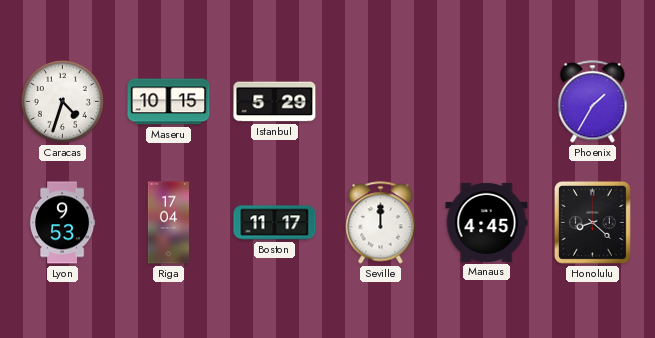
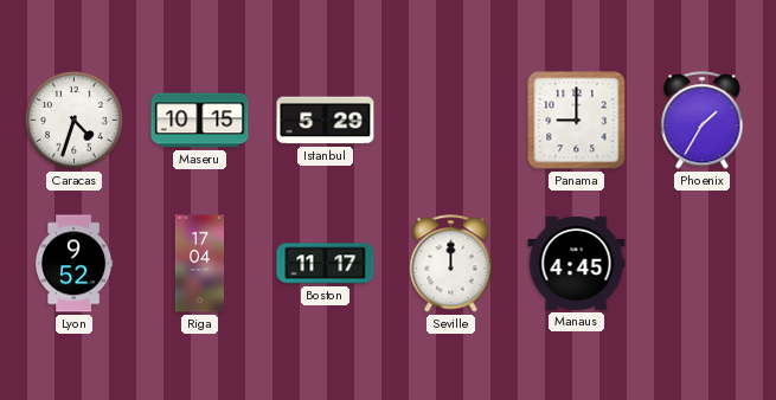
Panama: none -> 9:00
Lyon: 9:53 -> 9:52
Honolulu: 8:22 -> none
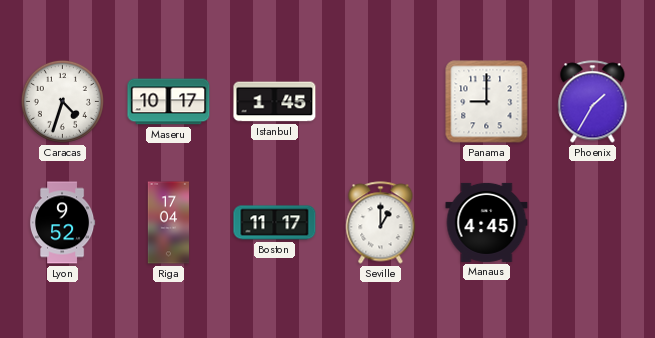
Maseru: 10:15 -> 10:17
Istanbul: 5:29 -> 1:45
Seville: 12:00 -> 1:00
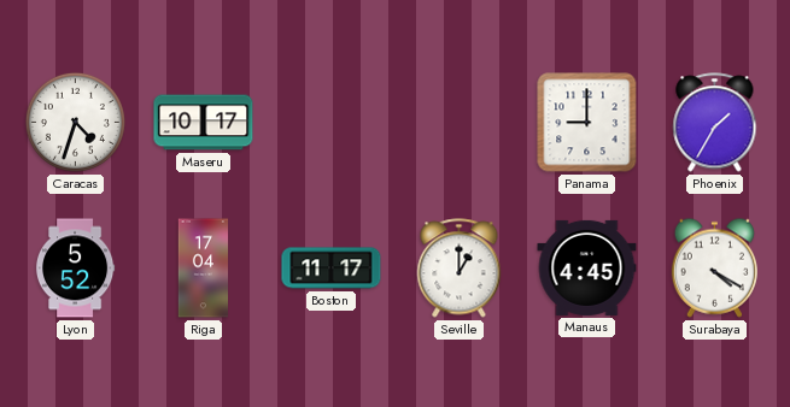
Istanbul: 1:45 -> none
Lyon: 9:52 -> 5:52
Surabaya: none -> 4:20
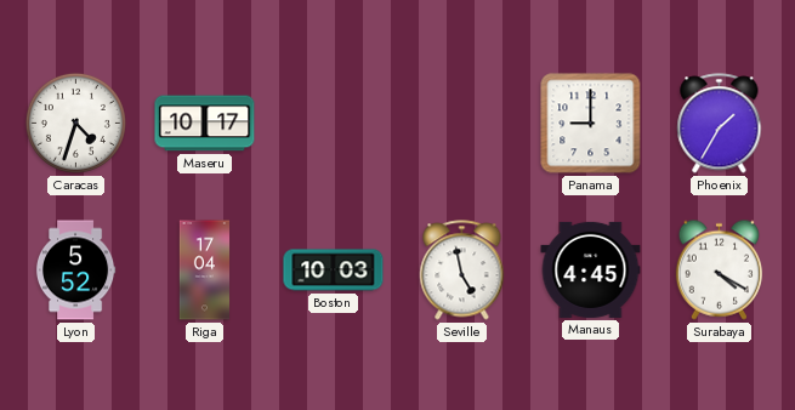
Boston: 11:17 -> 10:03
Seville: 1:00 -> 4:58
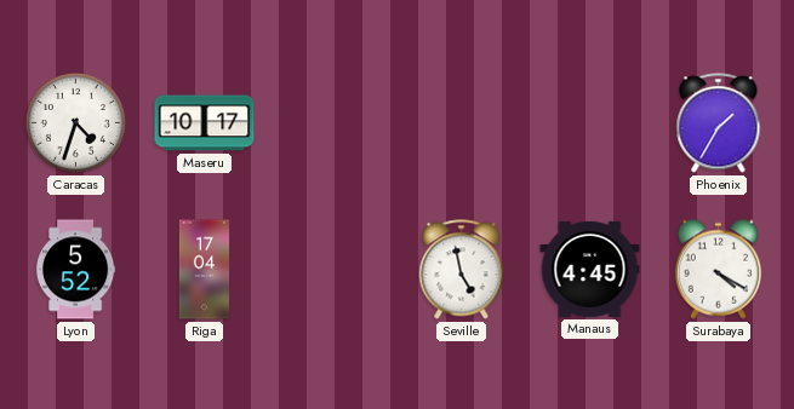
Panama: 9:00 -> none
Boston: 10:03 -> none
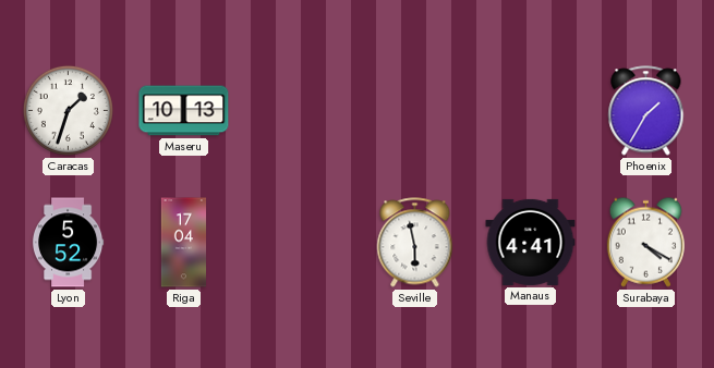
Caracas: 4:33 -> 1:33
Maseru: 10:17 -> 10:13
Seville: 4:58 -> 5:58
Manaus: 4:45 -> 4:41
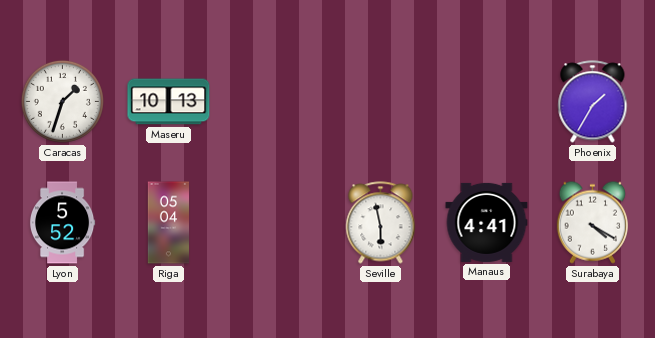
Riga: 17:04 -> 05:04
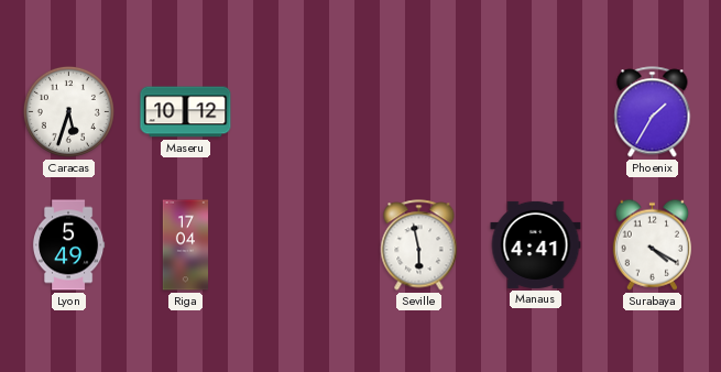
Caracas: 1:33 -> 5:33
Maseru: 10:13 -> 10:12
Lyon: 5:52 -> 5:49
Riga: 05:04 -> 17:04
